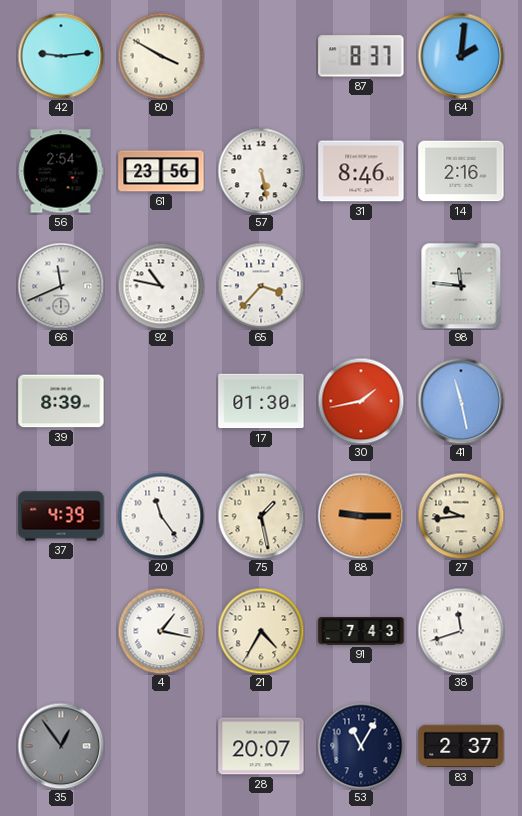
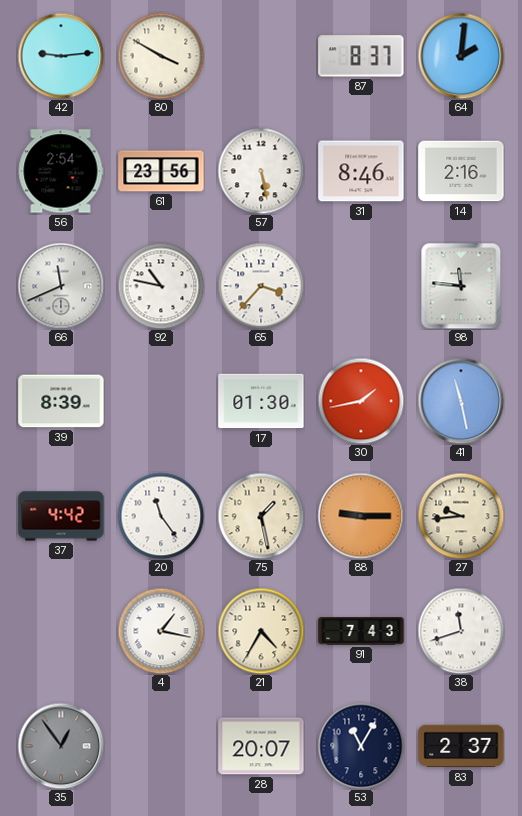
37: 4:39 -> 4:42
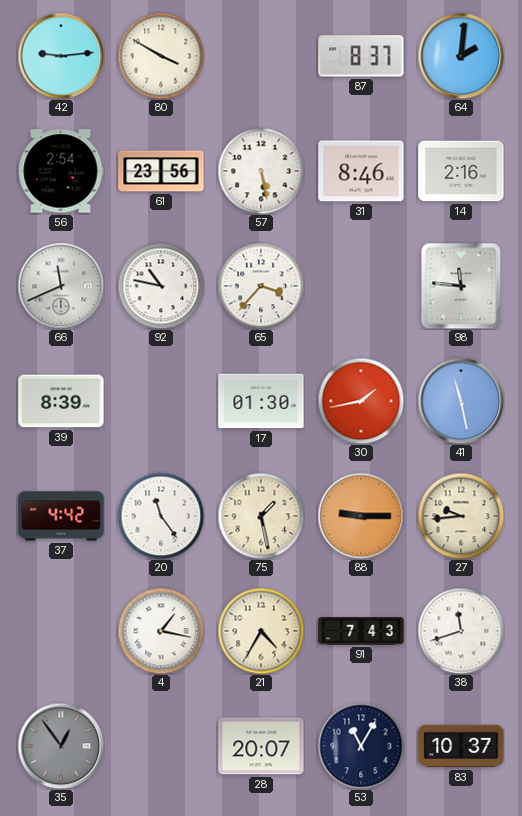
83: 2:37 -> 10:37
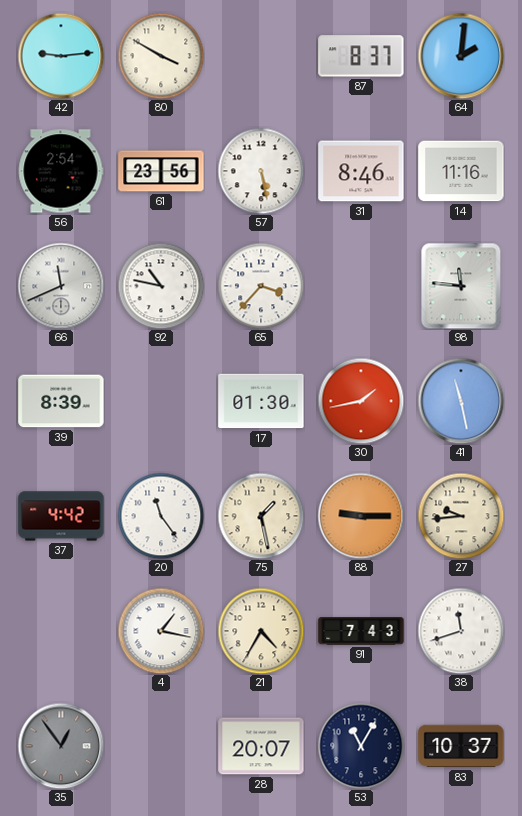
14: 2:16 -> 11:16
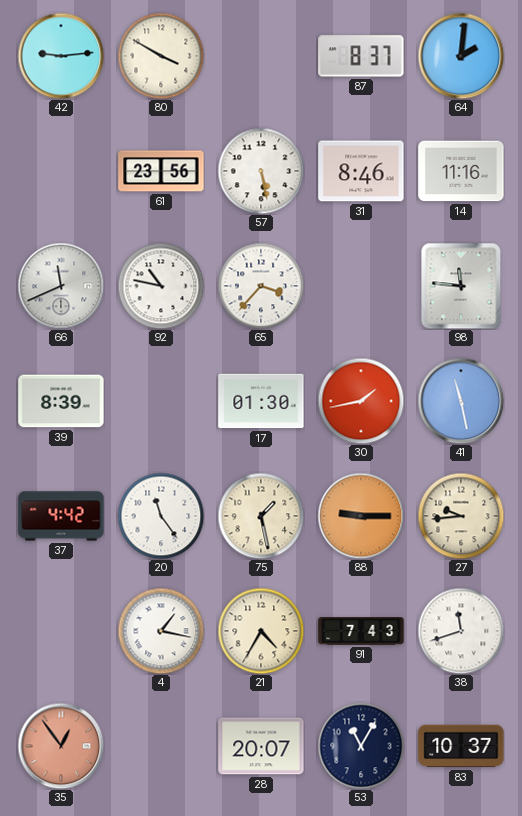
56: 2:54 -> none
35 dial: grey -> salmon
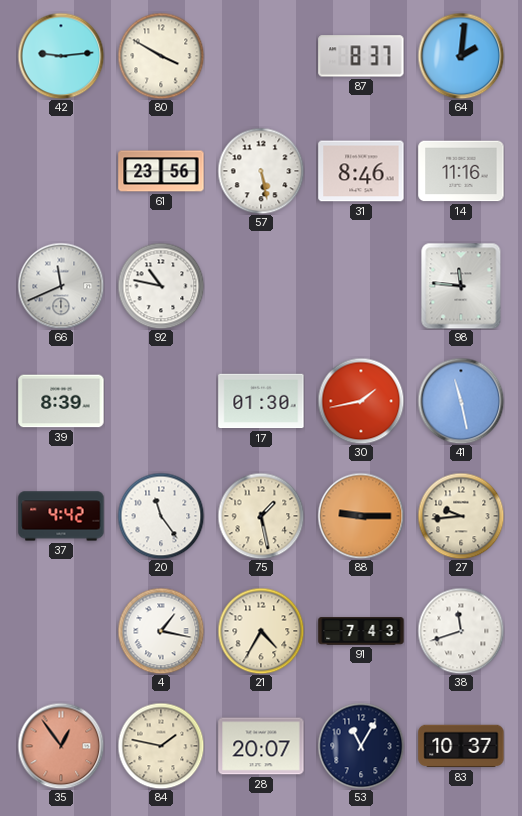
65: 3:37 -> none
84: none -> 1:47
